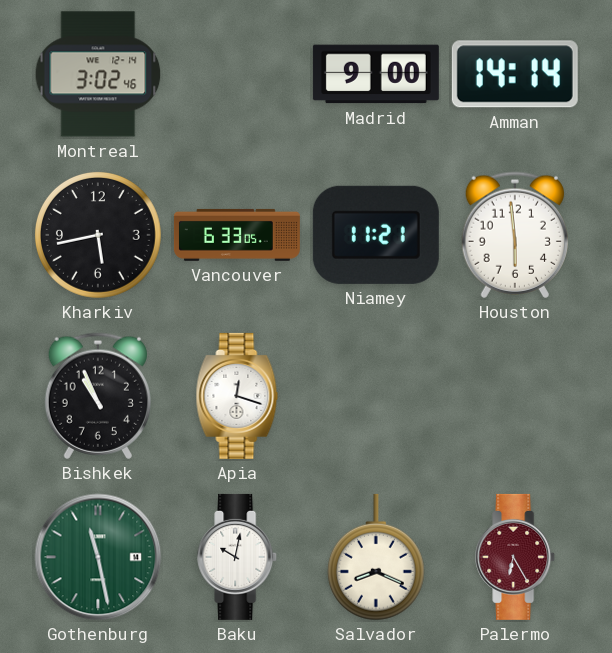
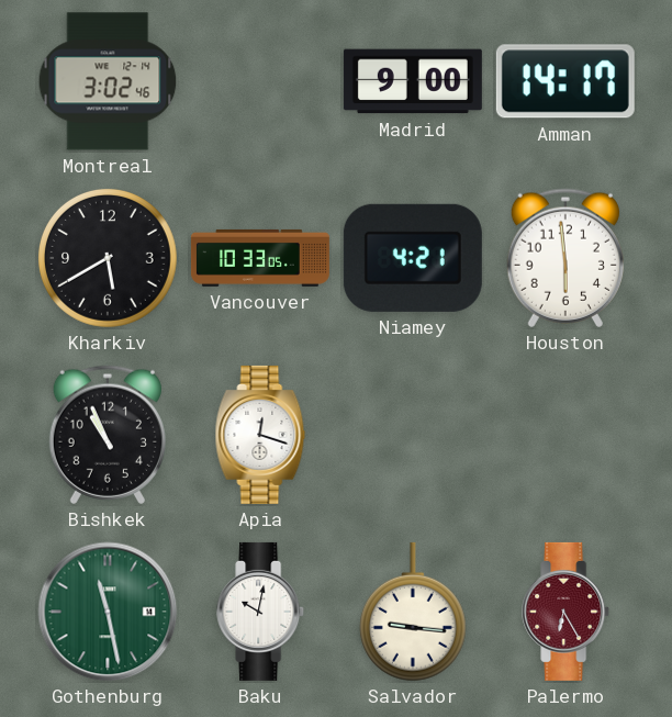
Amman: 14:14 -> 14:17
Kharkiv: 5:43 -> 5:40
Vancouver: 6:33 -> 10:33
Niamey: 11:21 -> 4:21
Salvador: 8:19 -> 9:16
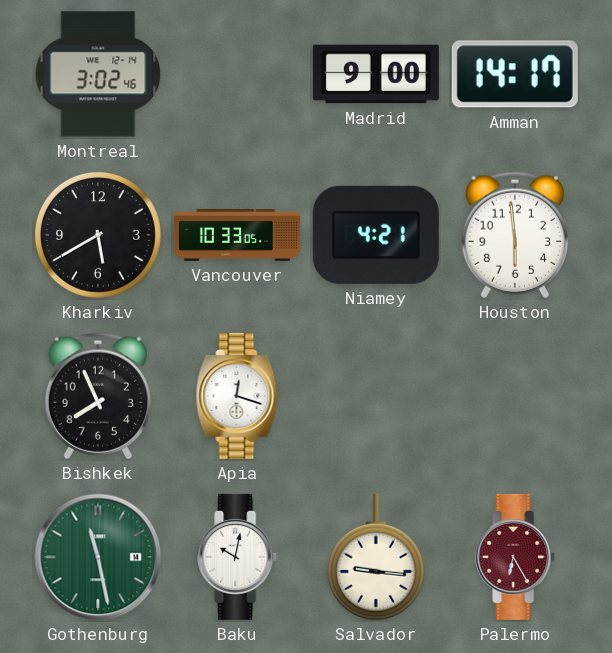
Bishkek: 10:56 -> 7:56
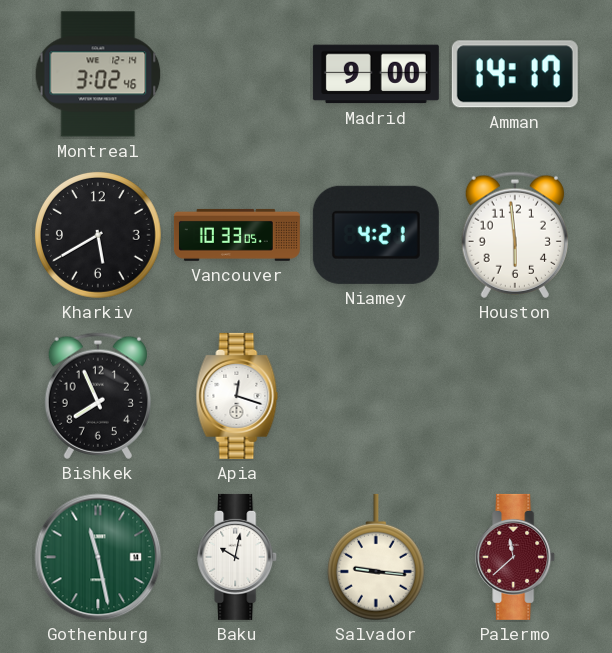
Palermo: 6:25 -> 11:38
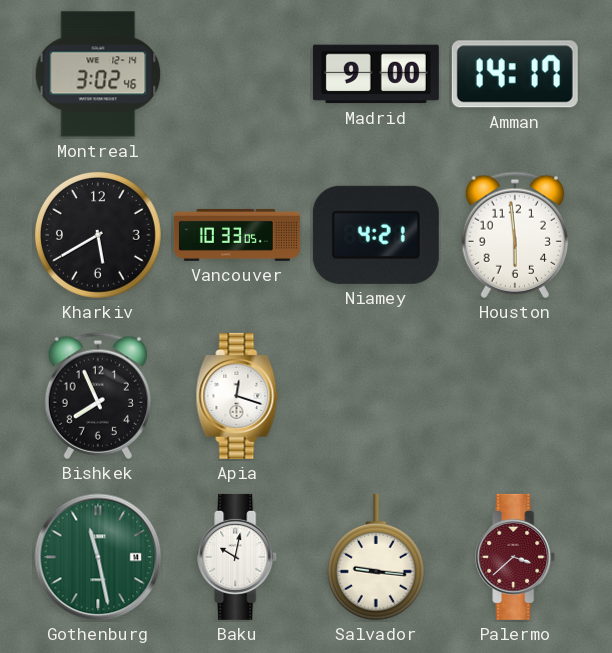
Palermo: 11:38 -> 3:38
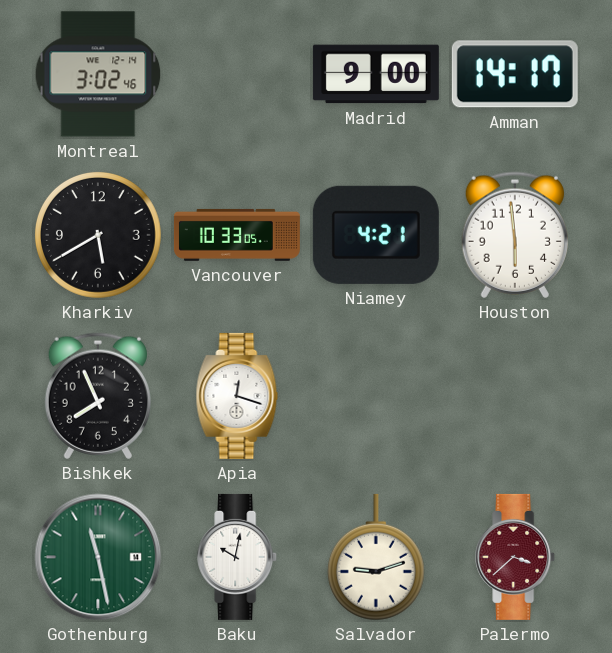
Salvador: 9:16 -> 9:12
